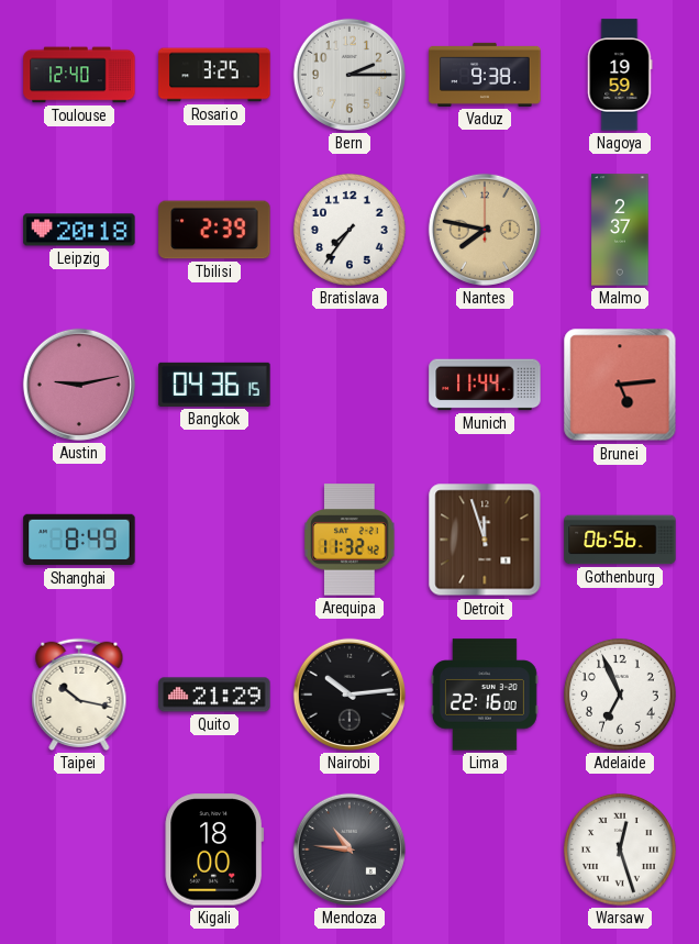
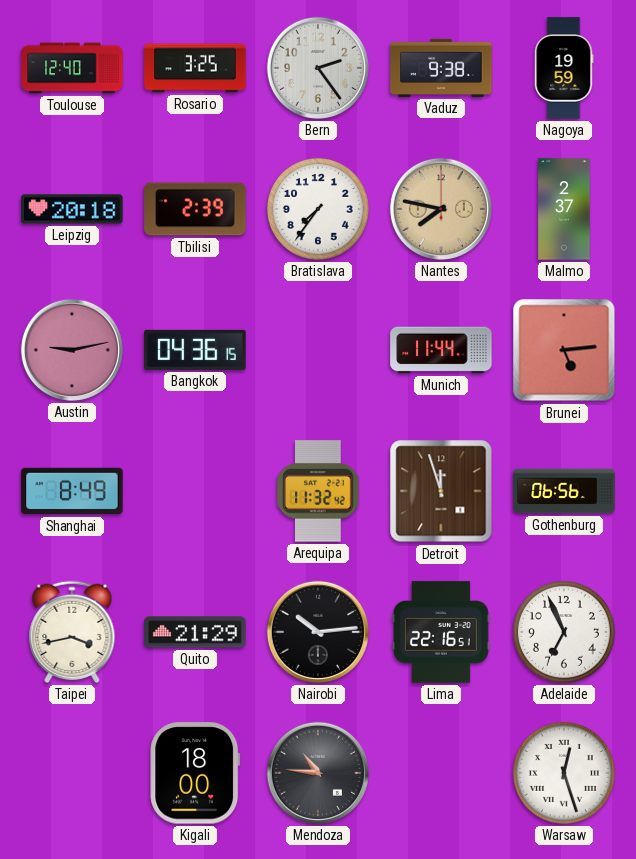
Bern: 2:15 -> 2:24
Taipei: 10:17 -> 3:43
Lima: 22:16:00 -> 22:16:51
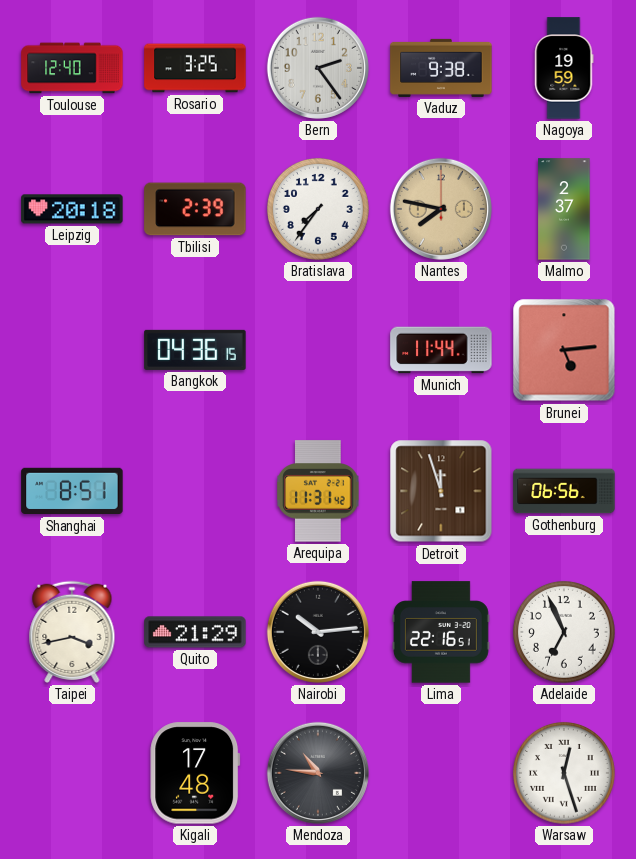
Austin: 9:13 -> none
Shanghai: 8:49 -> 8:51
Arequipa: 11:32 -> 11:31
Kigali: 18:00 -> 17:48
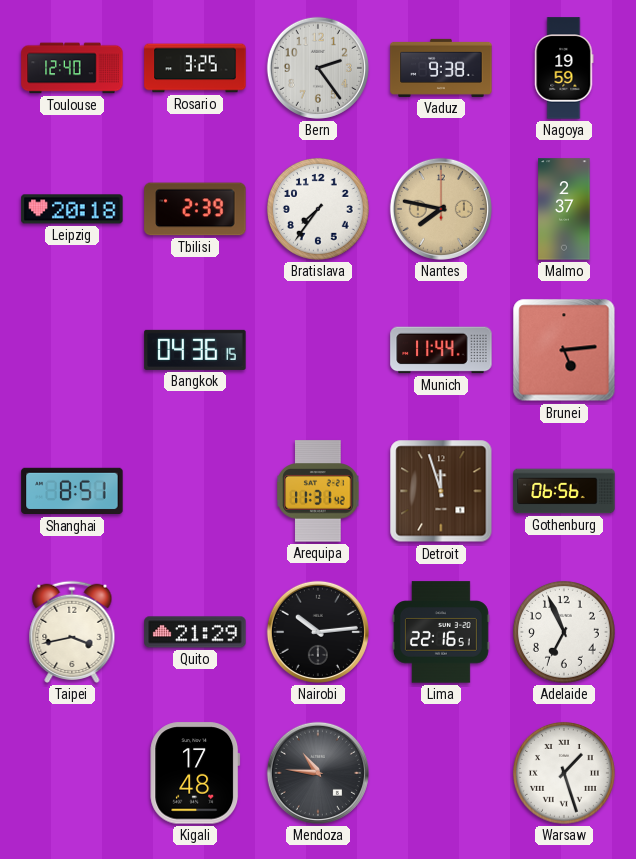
Warsaw: 12:27 -> 1:27
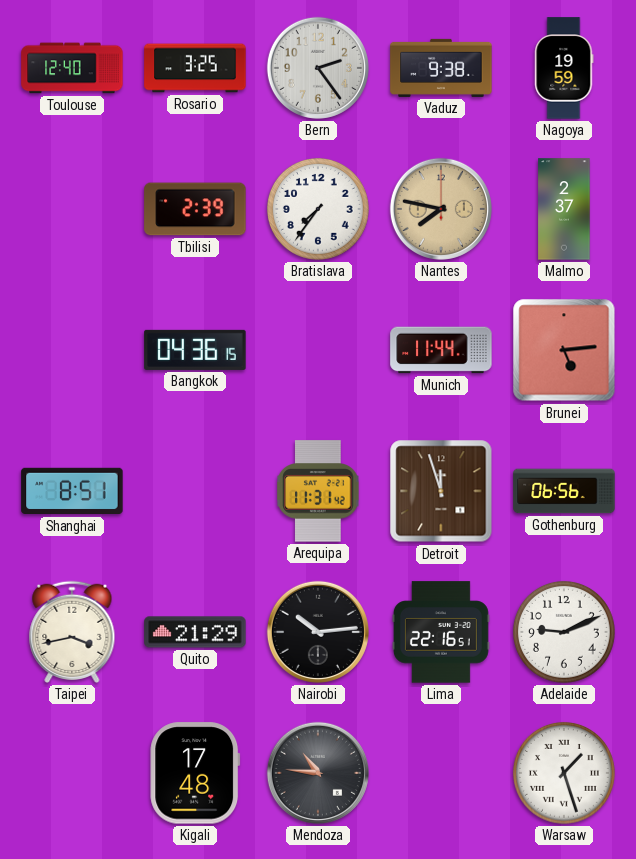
Leipzig: 20:18 -> none
Adelaide: 6:56 -> 9:11
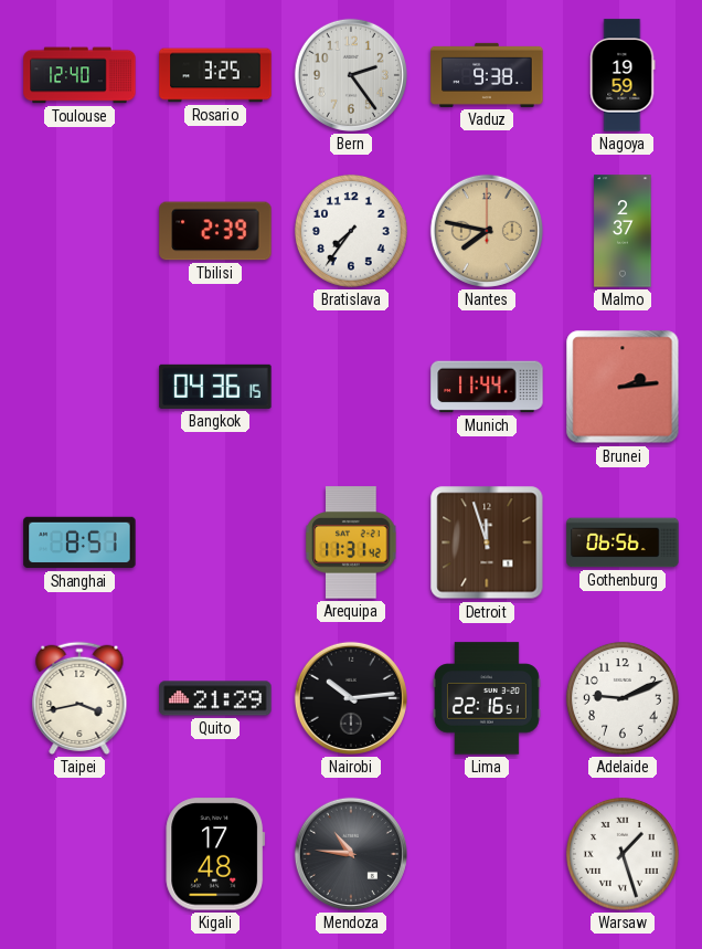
Brunei: 5:14 -> 2:14
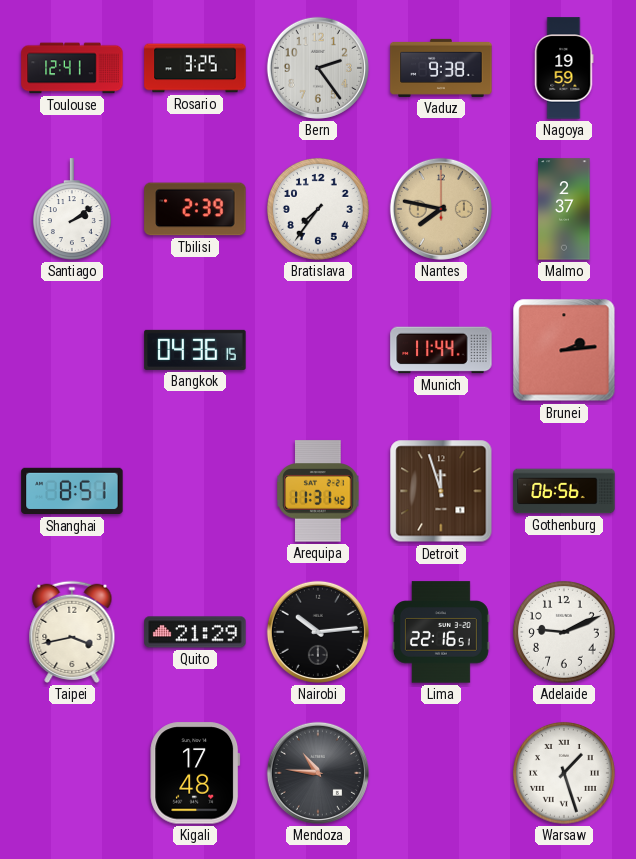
Toulouse: 12:40 -> 12:41
Santiago: none -> 2:09
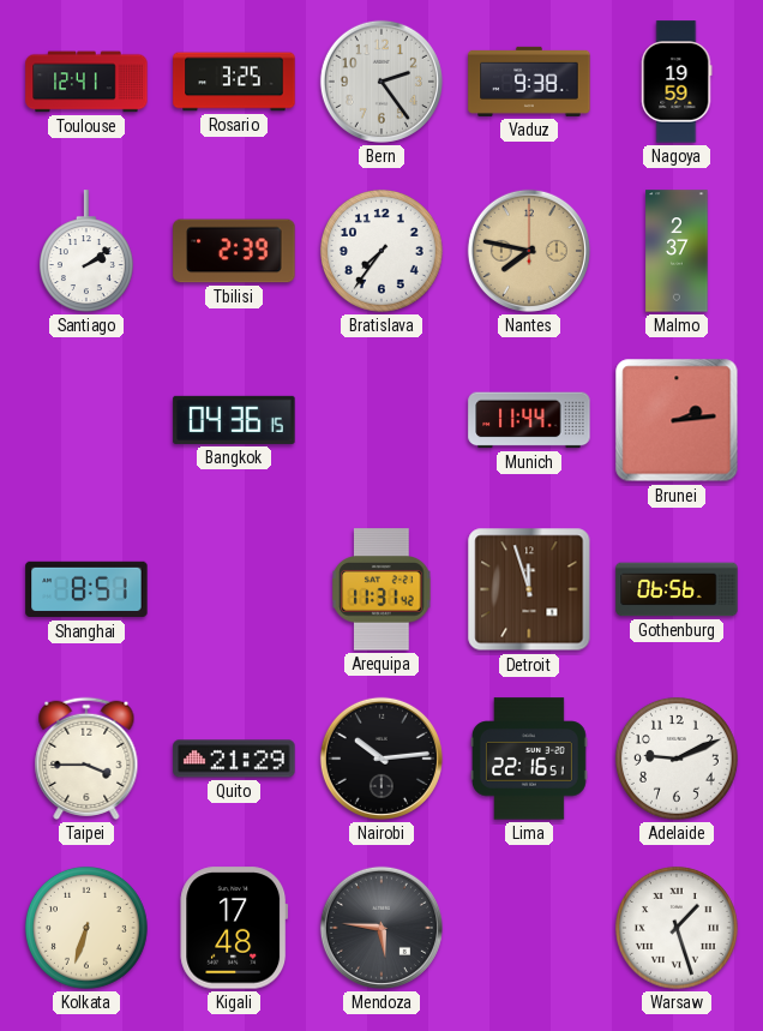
Taipei: 3:43 -> 3:45
Kolkata: none -> 6:33
Mendoza: 10:46 -> 5:46
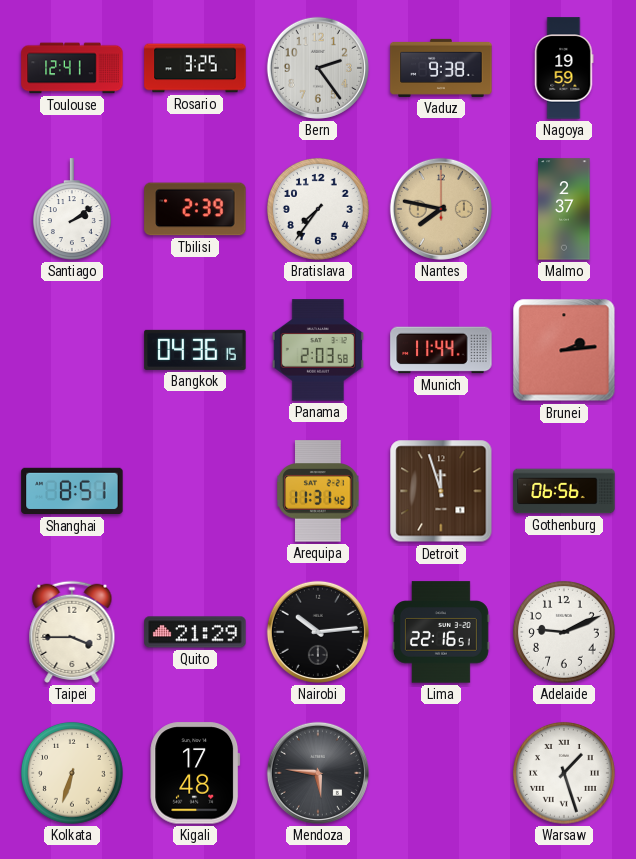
Panama: none -> 2:03
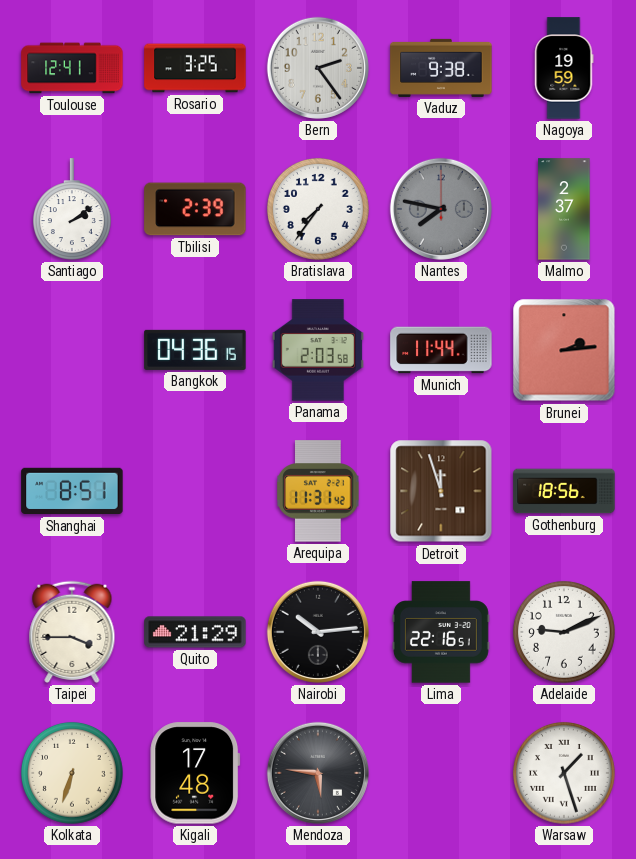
Nantes dial: champagne -> grey
Gothenburg: 06:56 -> 18:56
